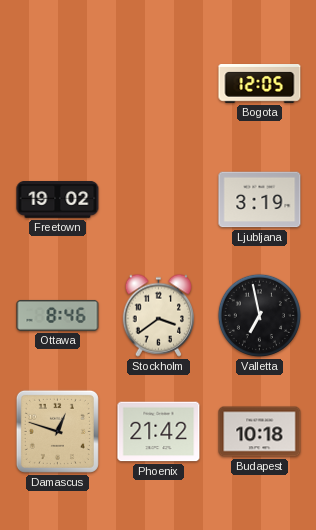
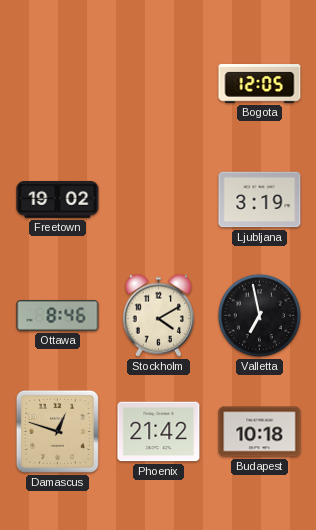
Stockholm: 3:39 -> 4:10
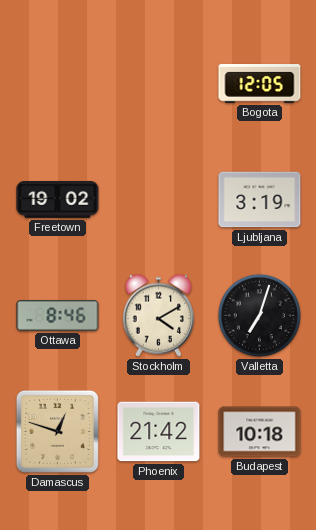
Valletta: 6:58 -> 7:03
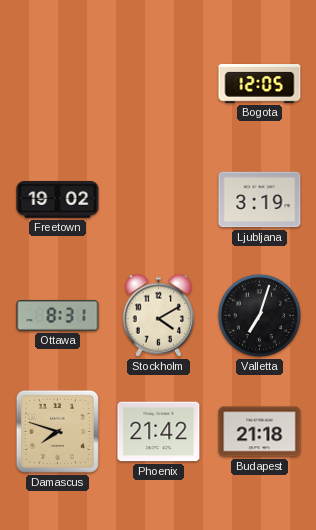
Ottawa: 8:46 -> 8:31
Damascus: 12:48 -> 7:48
Budapest: 10:18 -> 21:18
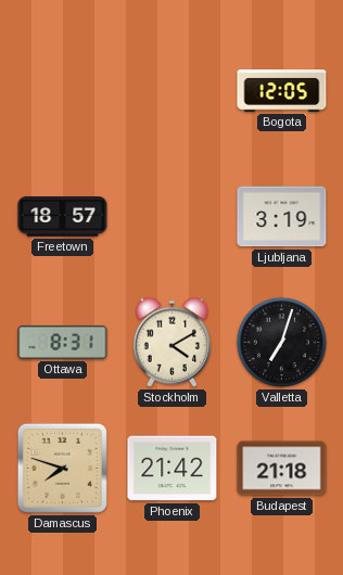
Freetown: 19:02 -> 18:57
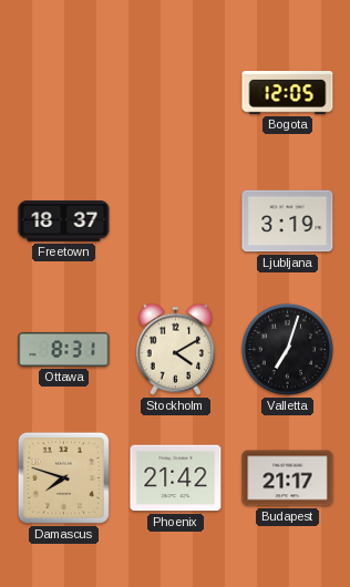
Freetown: 18:57 -> 18:37
Budapest: 21:18 -> 21:17
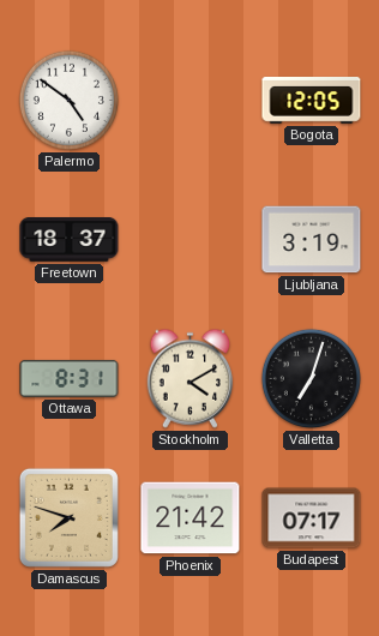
Palermo: none -> 4:51
Budapest: 21:17 -> 07:17
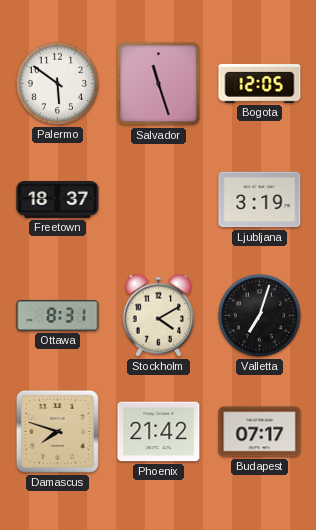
Palermo: 4:51 -> 5:51
Salvador: none -> 11:27
